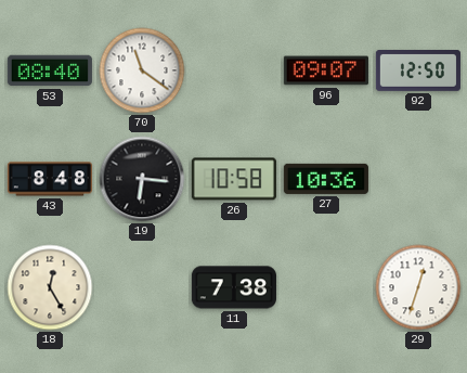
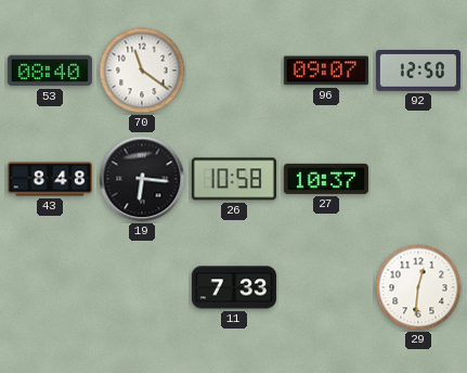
27: 10:36 -> 10:37
18: 12:25 -> none
11: 7:38 -> 7:33
29: 12:33 -> 12:31
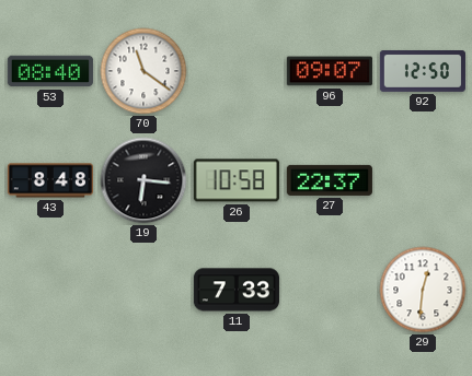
27: 10:37 -> 22:37
